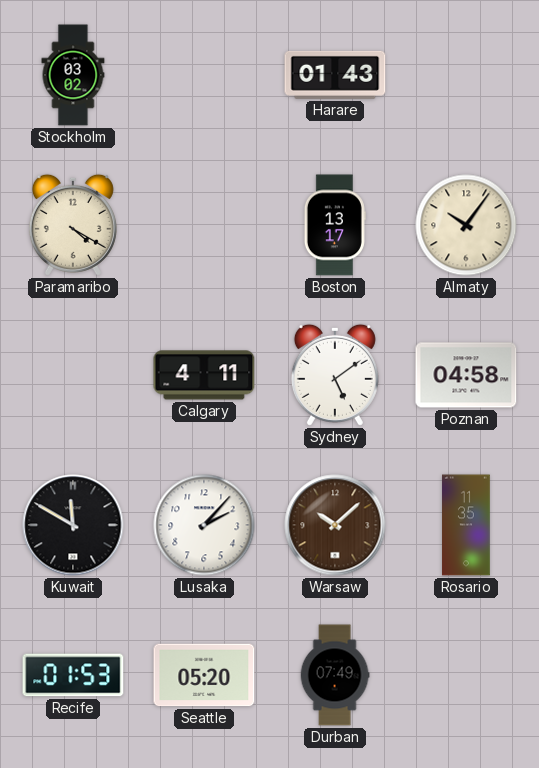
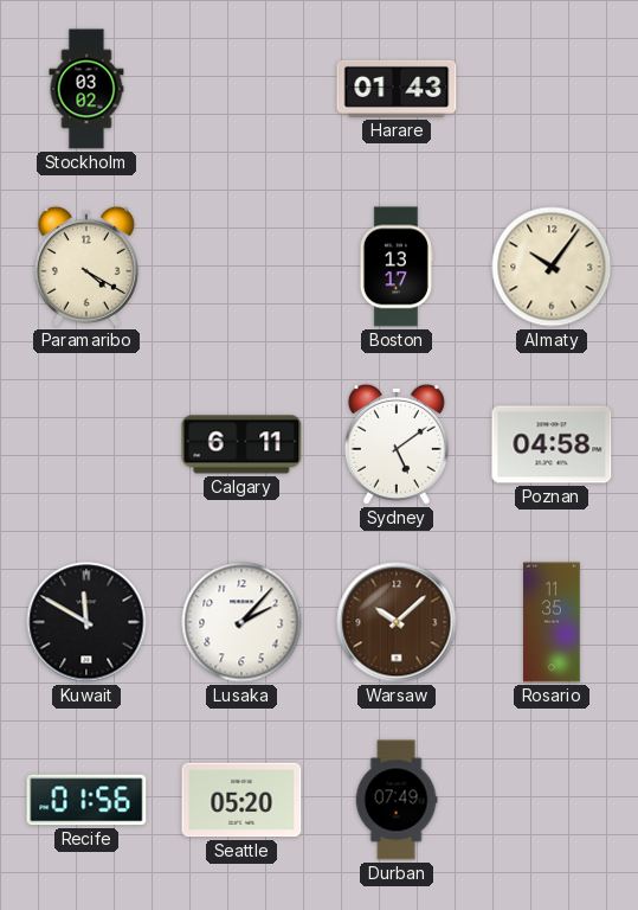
Calgary: 4:11 -> 6:11
Recife: 01:53 -> 01:56
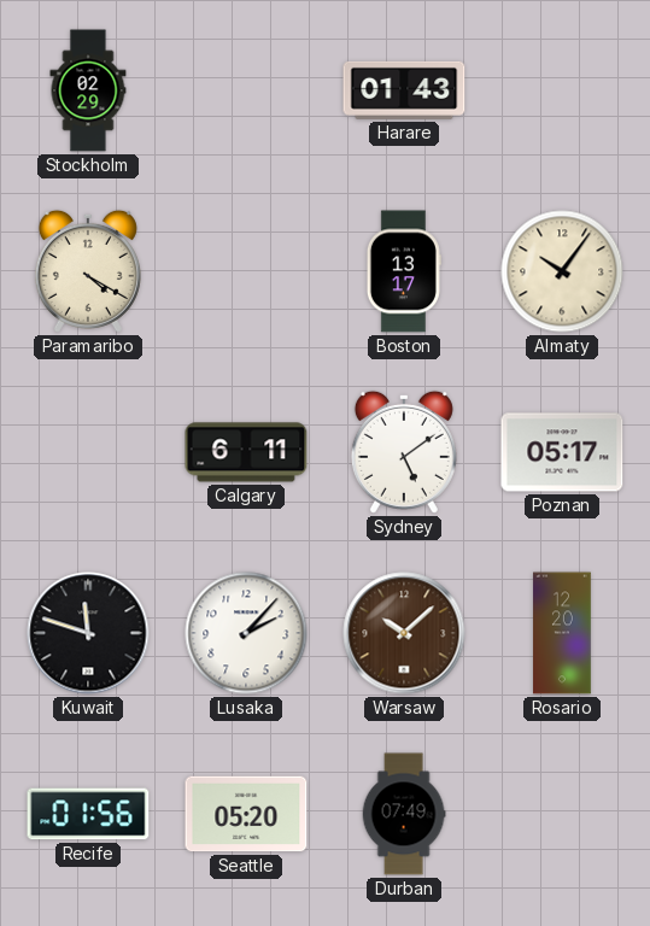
Stockholm: 03:02 -> 02:29
Poznan: 04:58 -> 05:17
Kuwait: 11:50 -> 11:48
Rosario: 11:35 -> 12:20
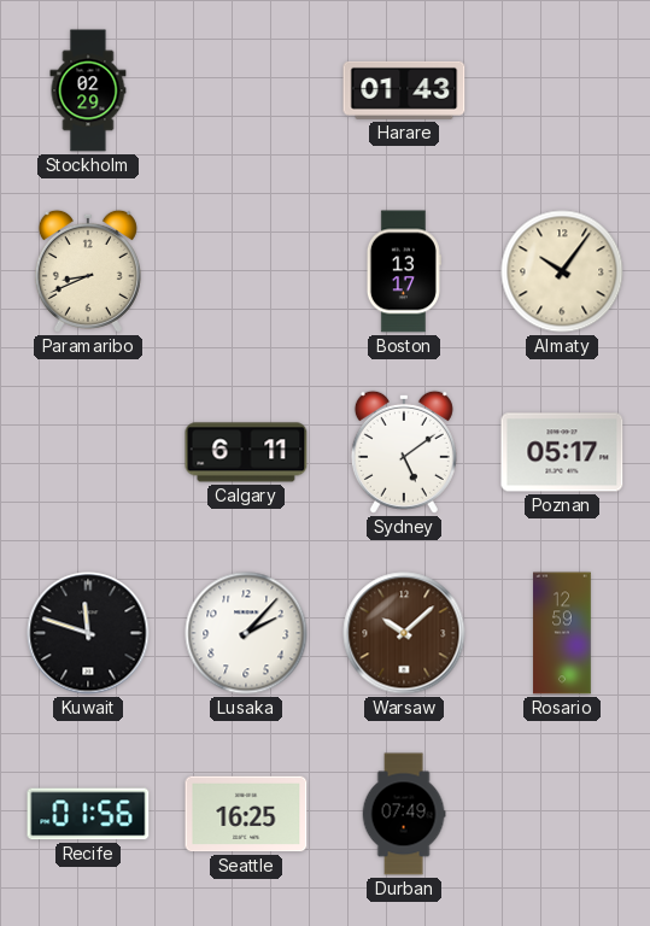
Paramaribo: 4:20 -> 8:41
Rosario: 12:20 -> 12:59
Seattle: 05:20 -> 16:25
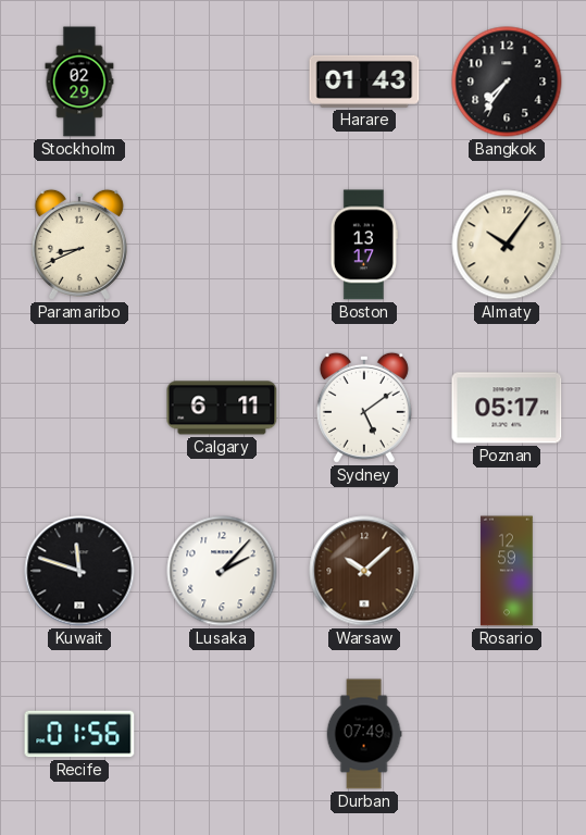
Bangkok: none -> 7:36
Seattle: 16:25 -> none
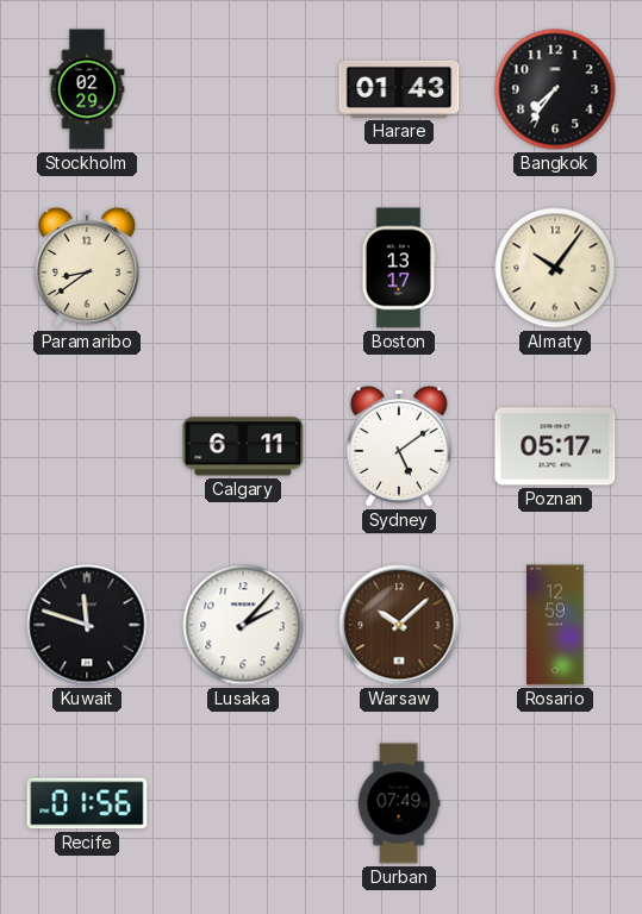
Paramaribo: 8:41 -> 8:39
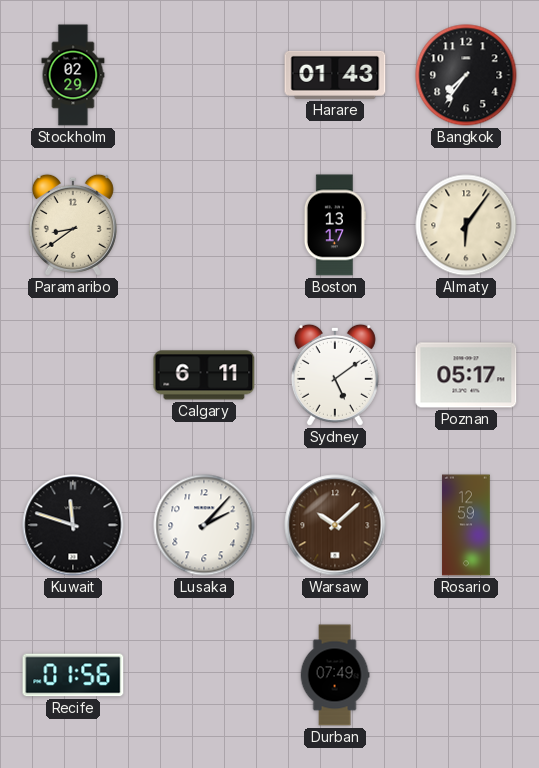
Almaty: 10:06 -> 6:06
